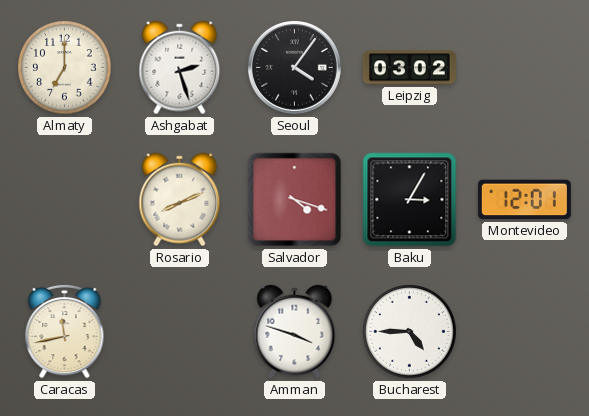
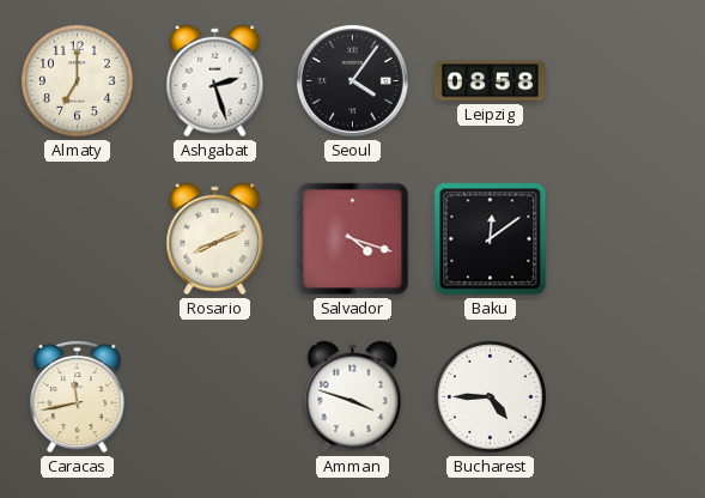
Leipzig: 03:02 -> 08:58
Baku: 3:05 -> 12:09
Montevideo: 12:01 -> none
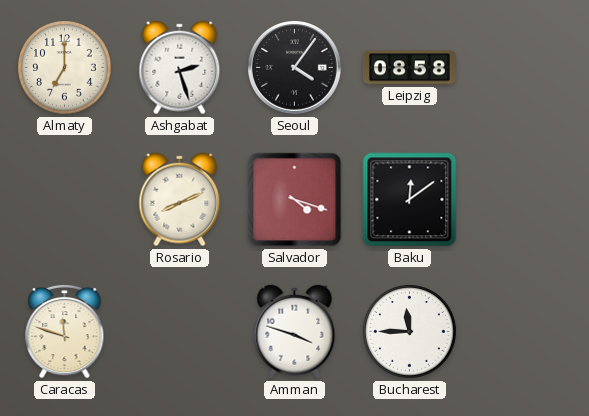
Caracas: 11:43 -> 11:48
Bucharest: 4:45 -> 11:45
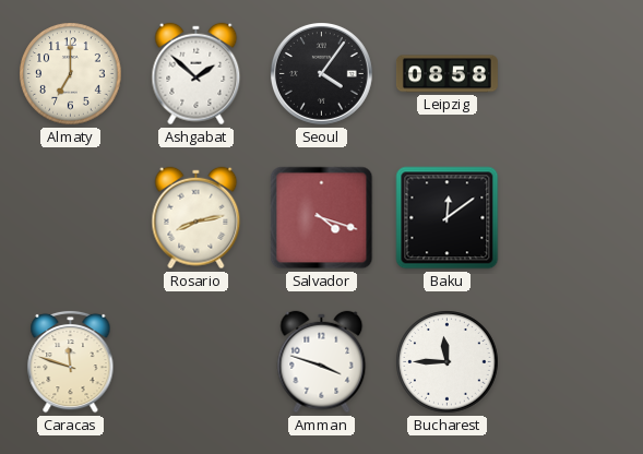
Ashgabat: 2:27 -> 1:52
Rosario: 8:11 -> 8:13
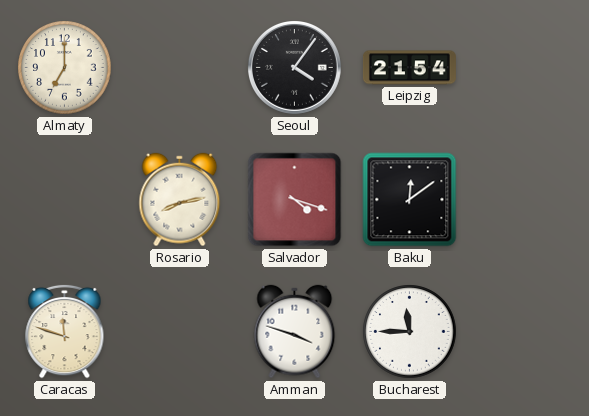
Ashgabat: 1:52 -> none
Leipzig: 08:58 -> 21:54
